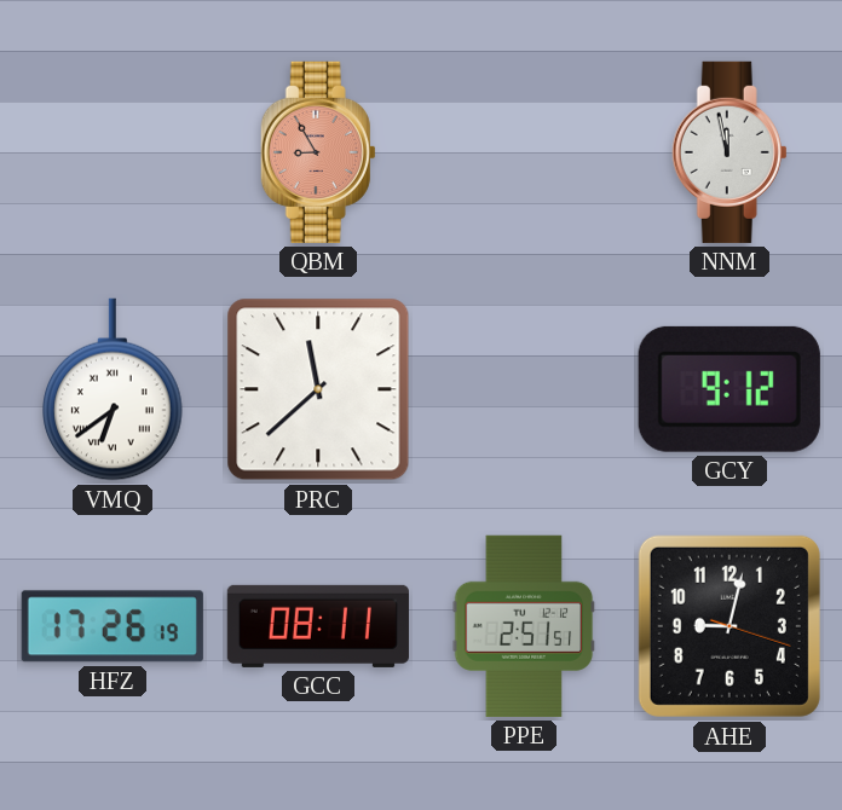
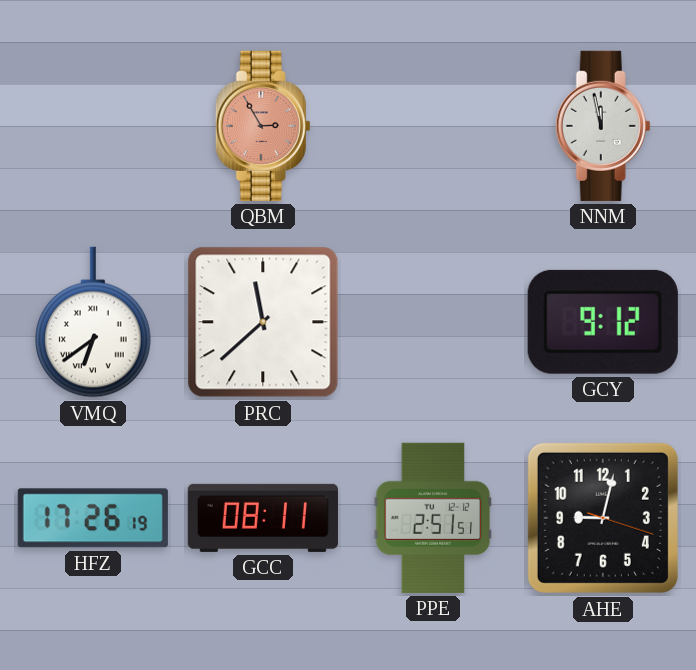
QBM: 8:55 -> 2:55
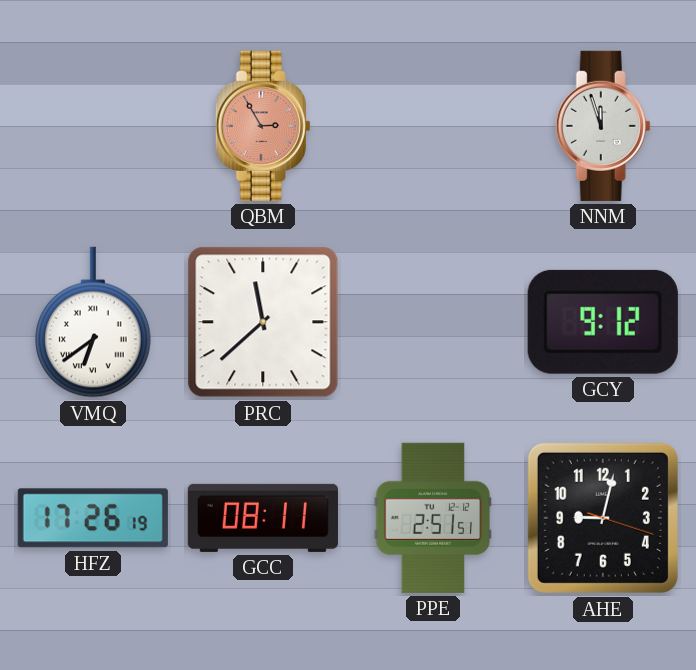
NNM: 11:58 -> 11:57
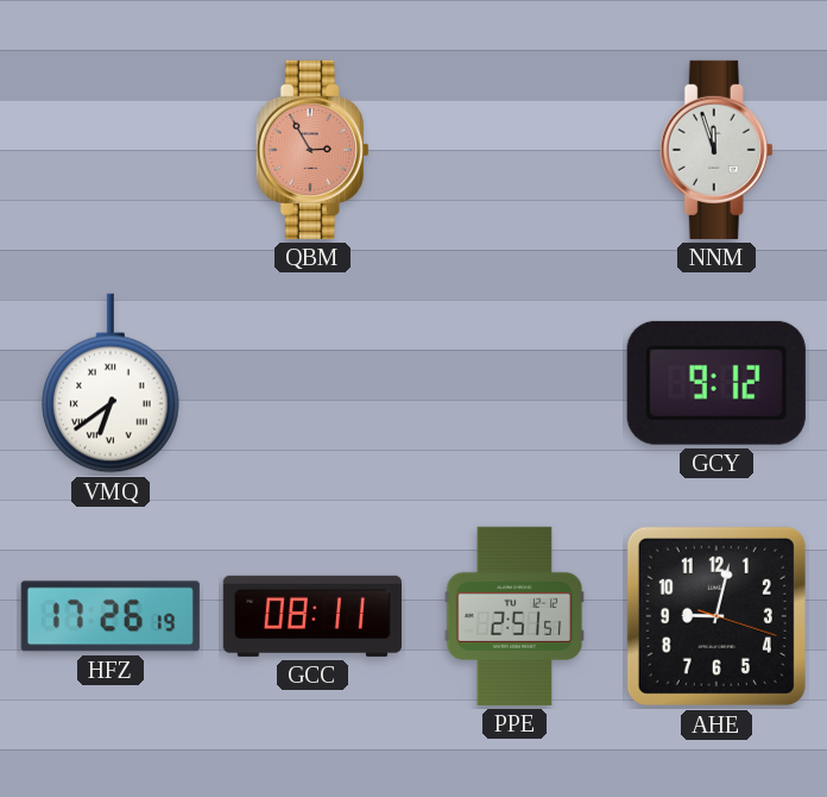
PRC: 11:38 -> none
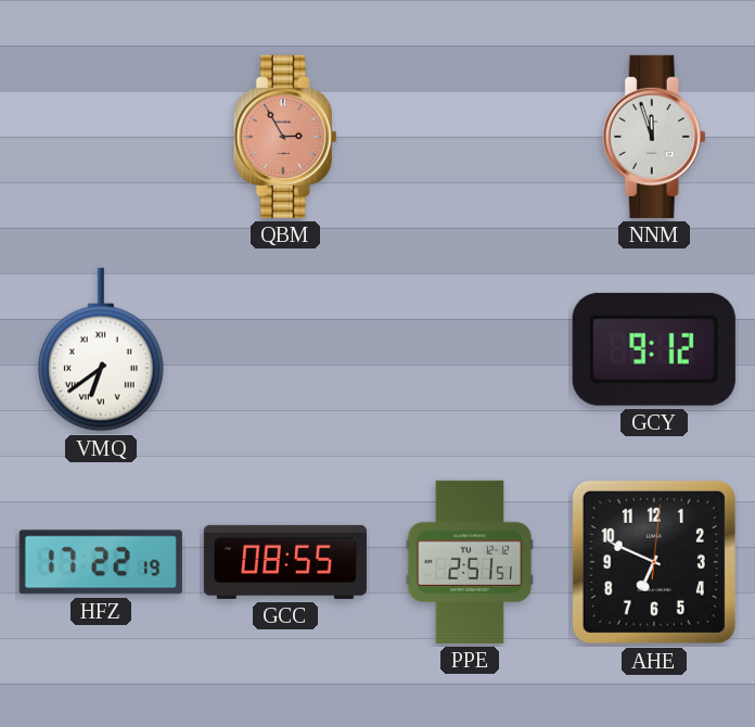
HFZ: 17:26 -> 17:22
GCC: 08:11 -> 08:55
AHE: 9:02 -> 6:49
